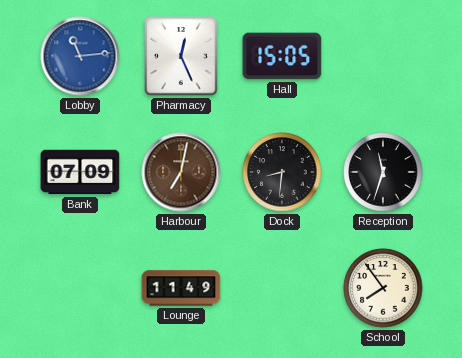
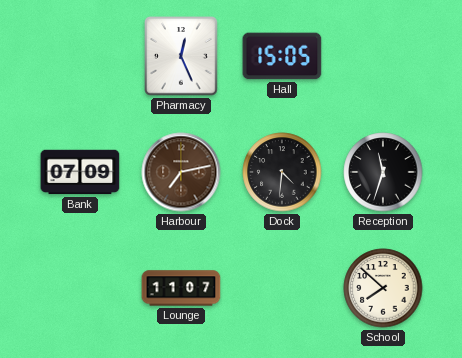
Lobby: 11:14 -> none
Harbour: 7:02 -> 7:13
Dock: 8:31 -> 4:31
Lounge: 11:49 -> 11:07
School: 7:54 -> 7:52
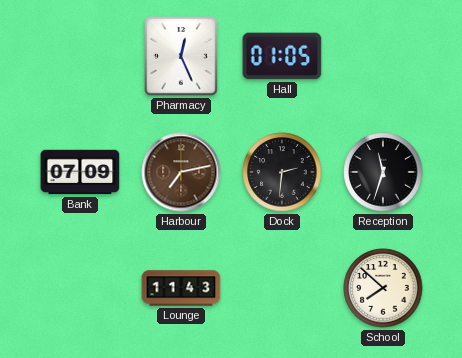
Hall: 15:05 -> 01:05
Dock: 4:31 -> 2:31
Lounge: 11:07 -> 11:43
